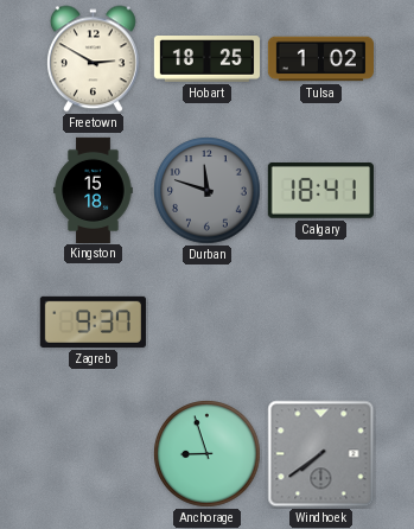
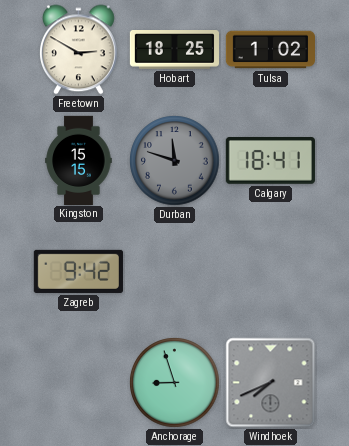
Kingston: 15:18 -> 15:15
Zagreb: 9:37 -> 9:42
Windhoek: 7:39 -> 7:41
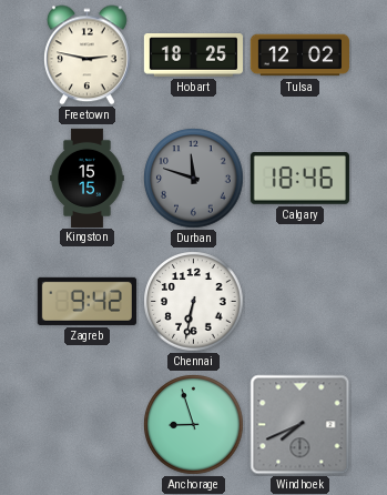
Freetown: 2:50 -> 2:47
Tulsa: 1:02 -> 12:02
Calgary: 18:41 -> 18:46
Chennai: none -> 6:32
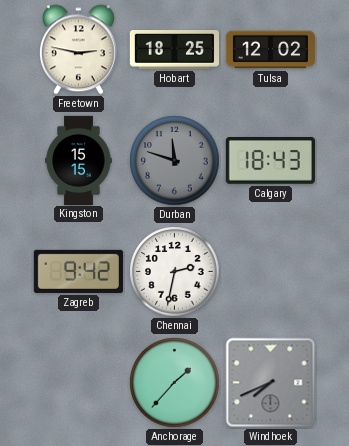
Calgary: 18:46 -> 18:43
Chennai: 6:32 -> 2:32
Anchorage: 8:57 -> 1:37
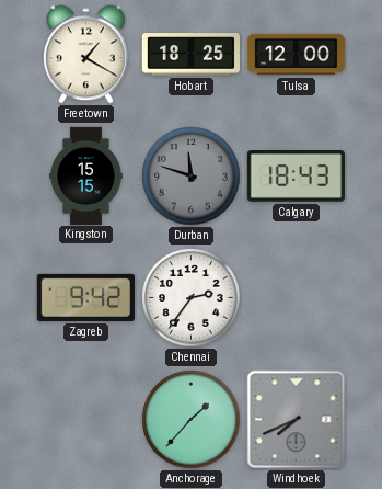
Freetown: 2:47 -> 1:20
Tulsa: 12:02 -> 12:00
Chennai: 2:32 -> 2:36
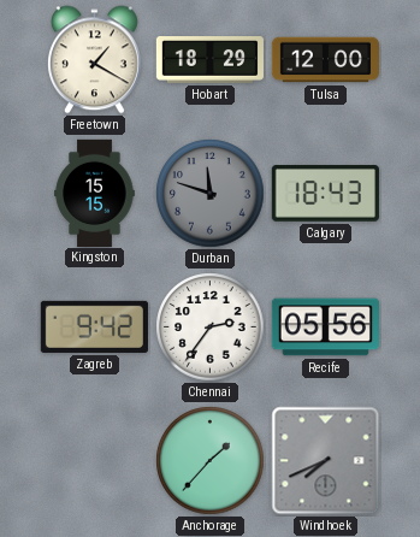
Hobart: 18:25 -> 18:29
Recife: none -> 05:56
